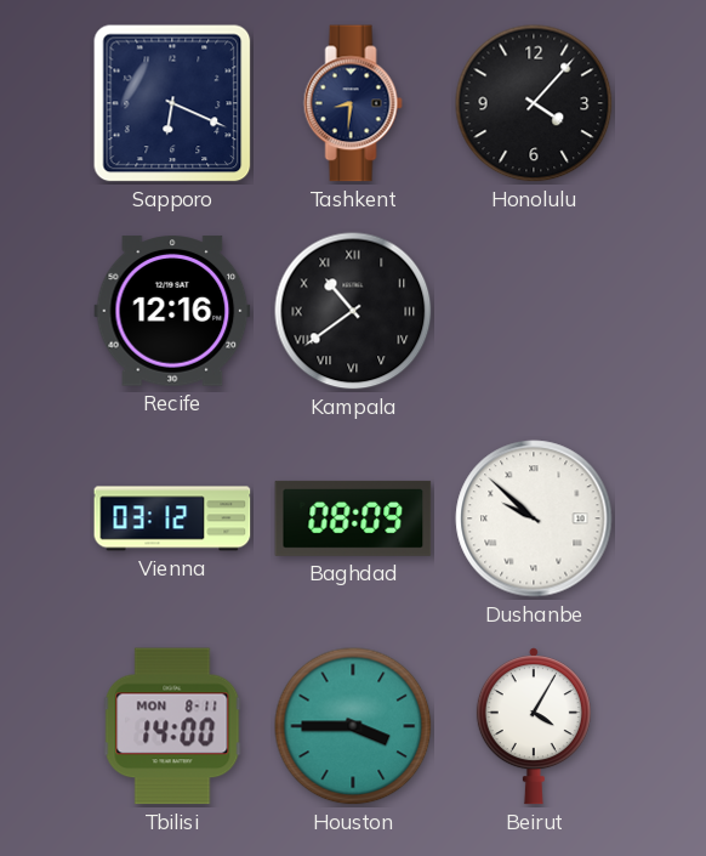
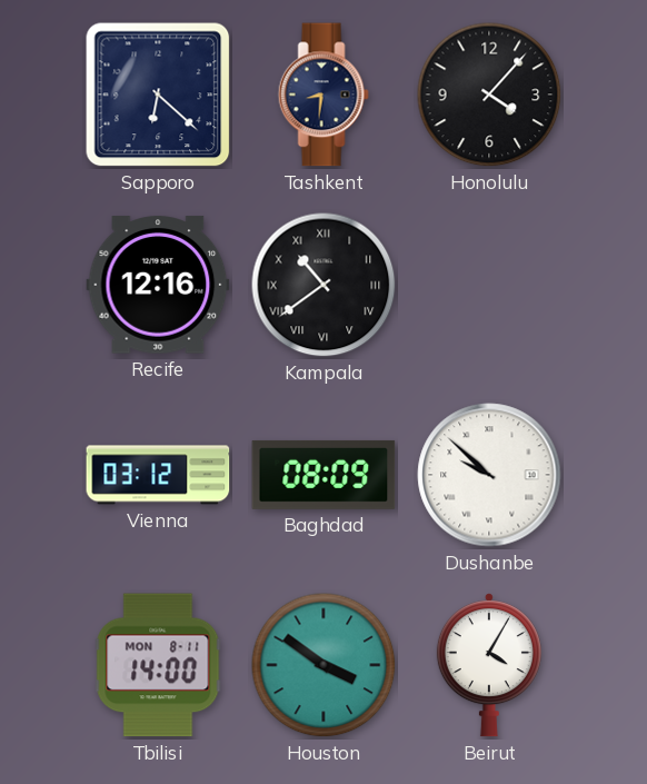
Sapporo: 6:19 -> 6:22
Houston: 3:45 -> 3:51
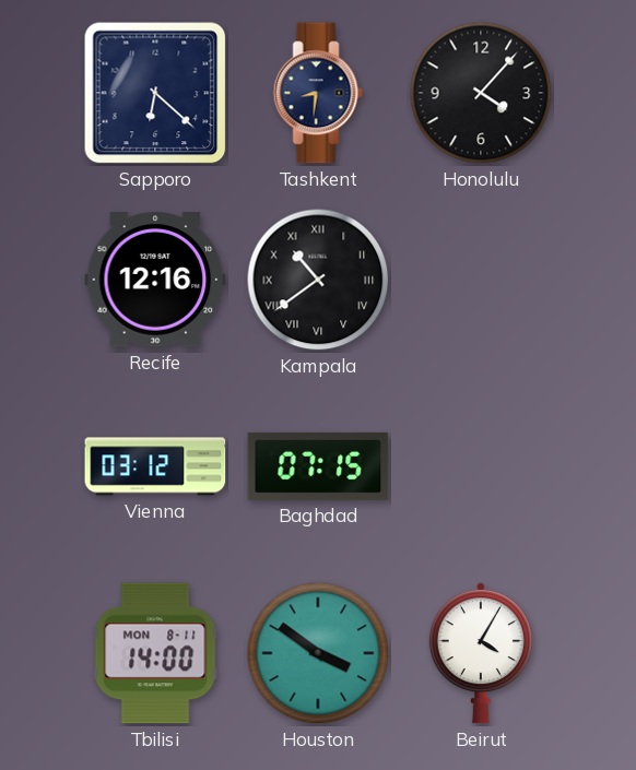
Baghdad: 08:09 -> 07:15
Dushanbe: 9:52 -> none
